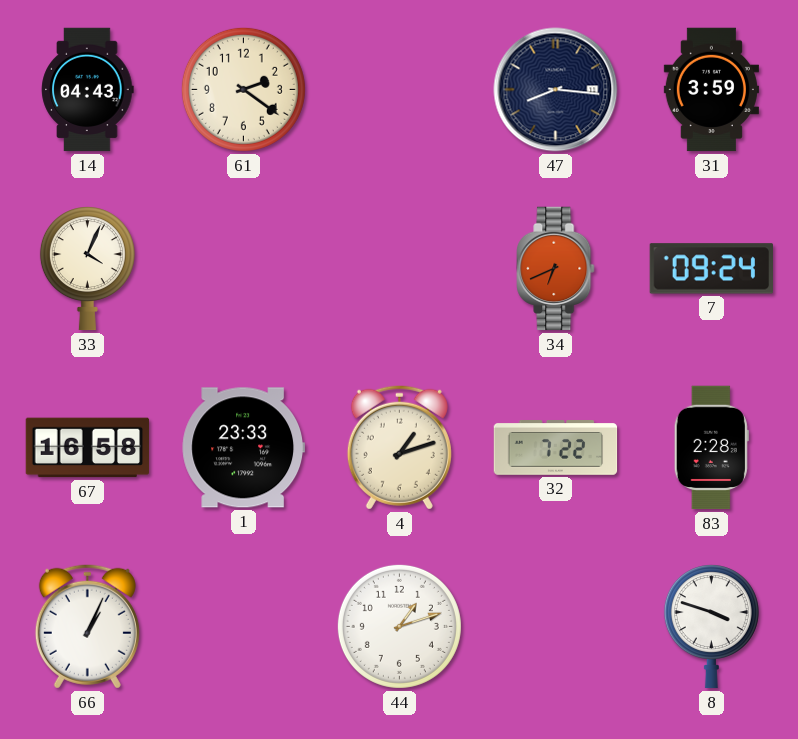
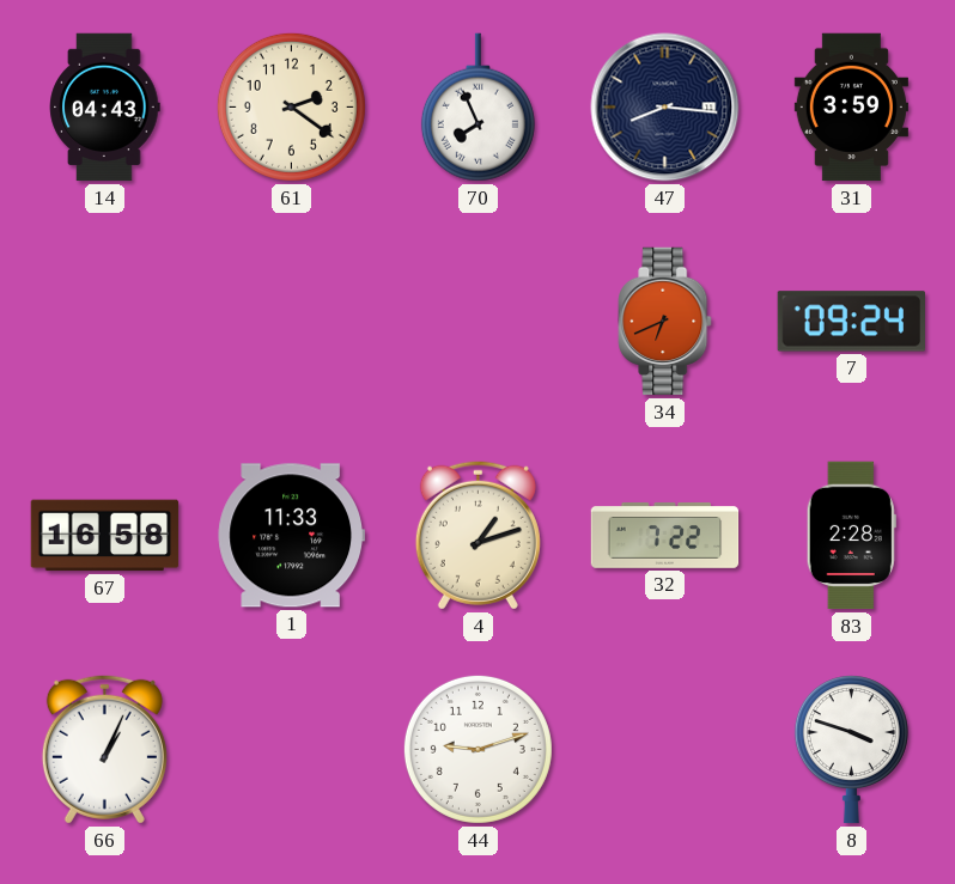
70: none -> 7:56
33: 4:04 -> none
1: 23:33 -> 11:33
44: 1:12 -> 9:12
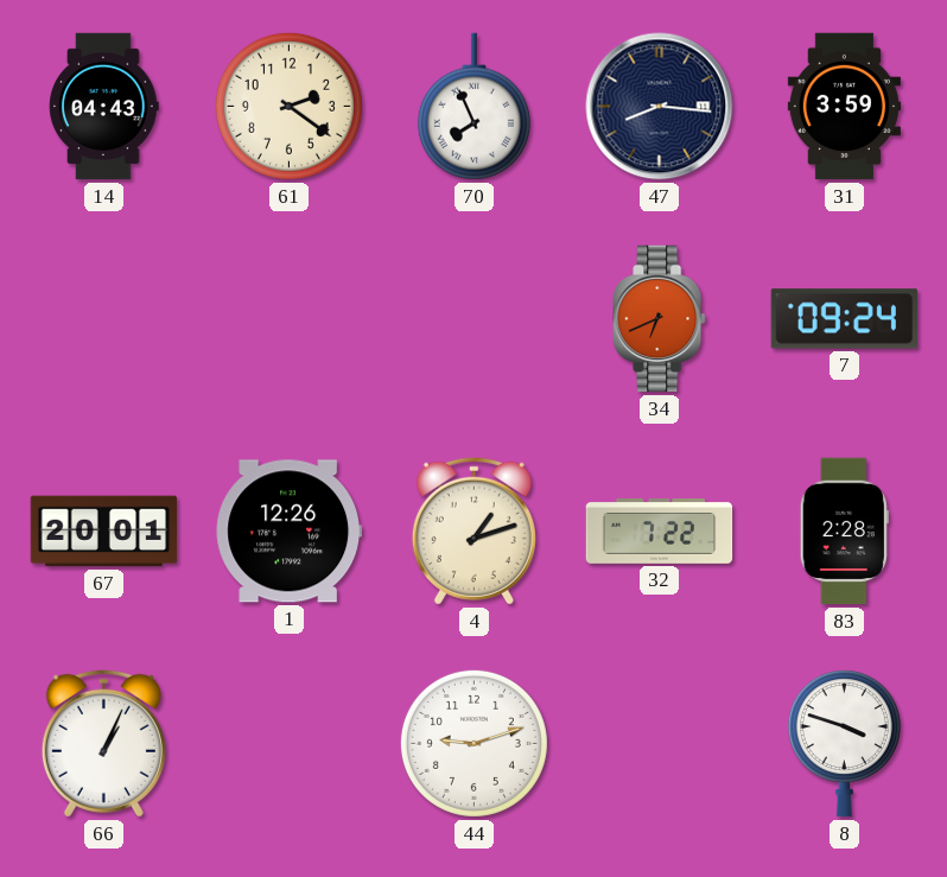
67: 16:58 -> 20:01
1: 11:33 -> 12:26
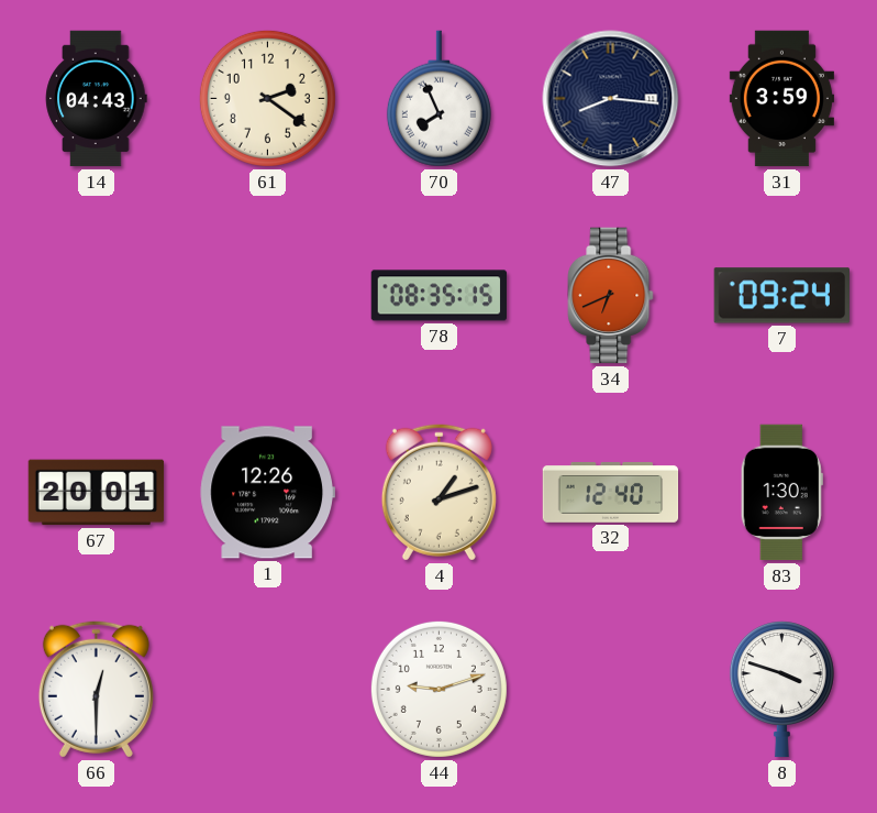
78: none -> 08:35
32: 7:22 -> 12:40
83: 2:28 -> 1:30
66: 1:04 -> 12:30
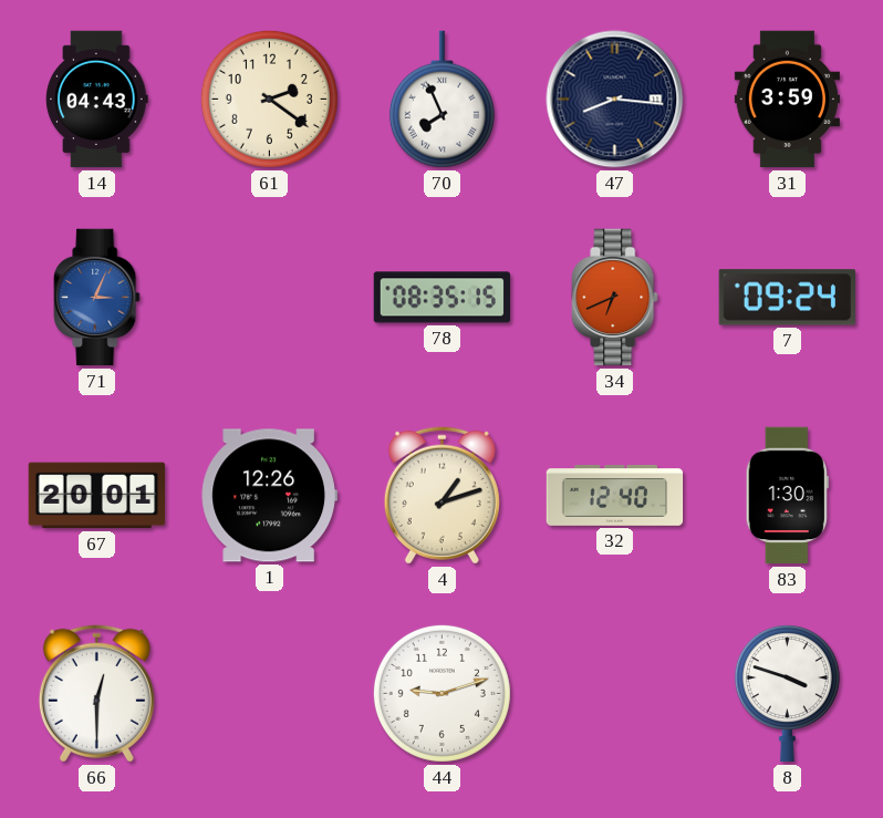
71: none -> 3:04
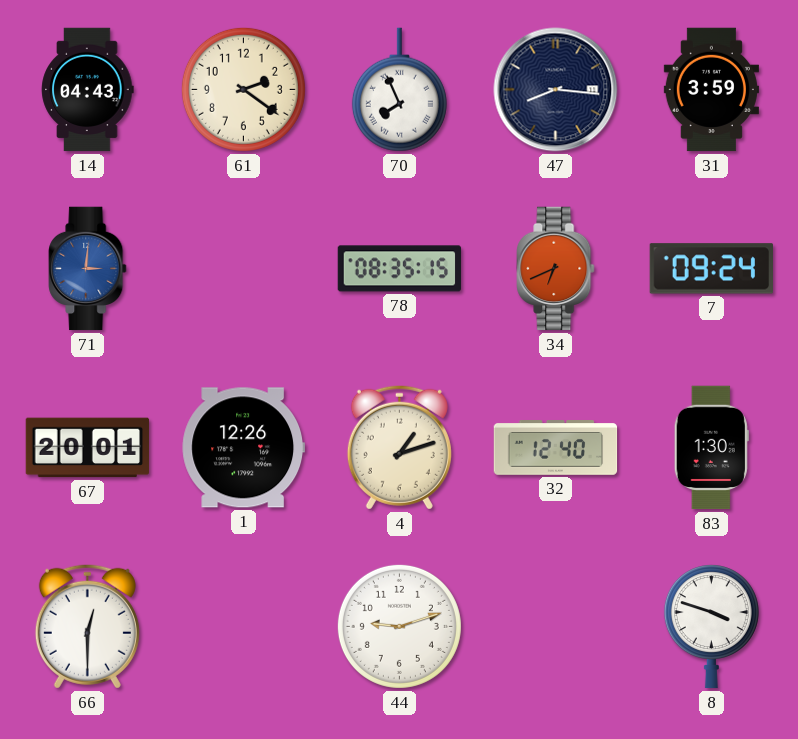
71: 3:04 -> 3:01
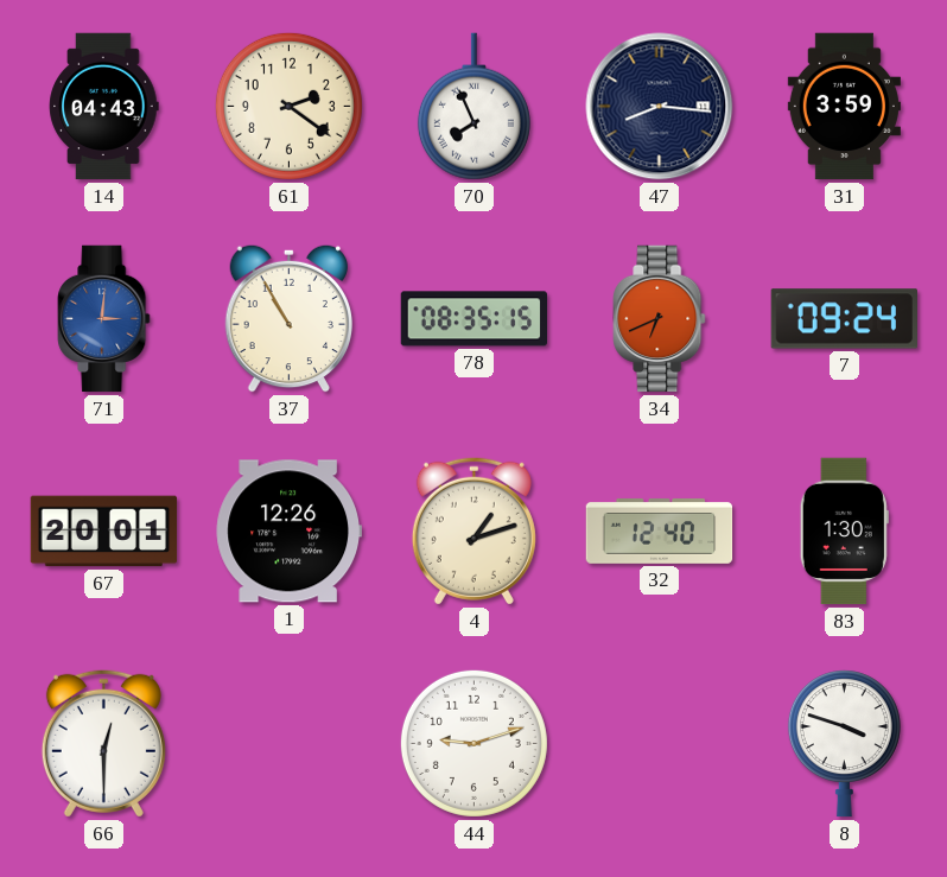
37: none -> 10:55
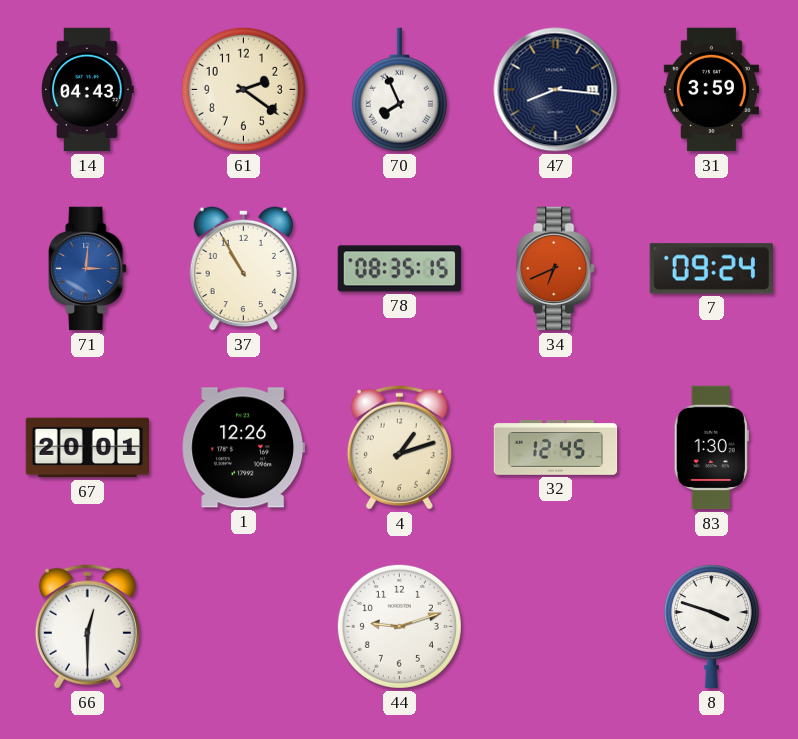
32: 12:40 -> 12:45
